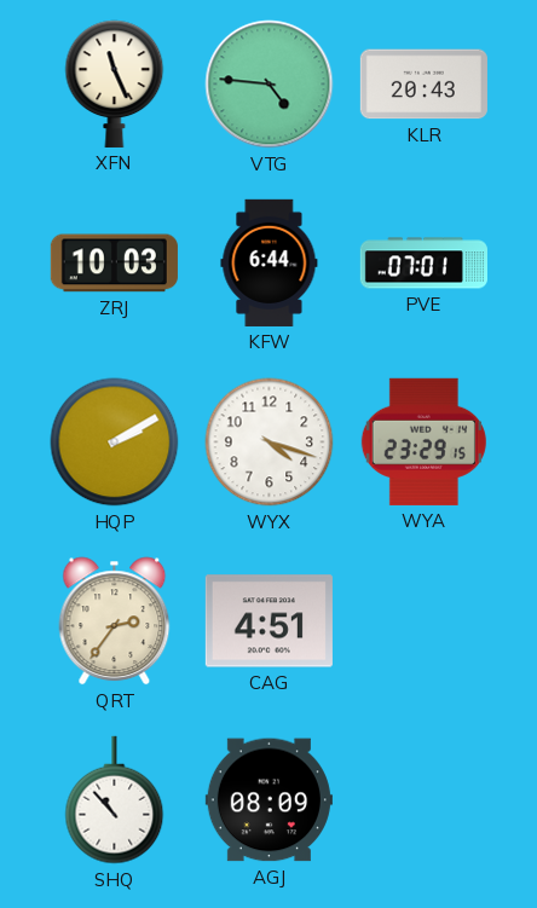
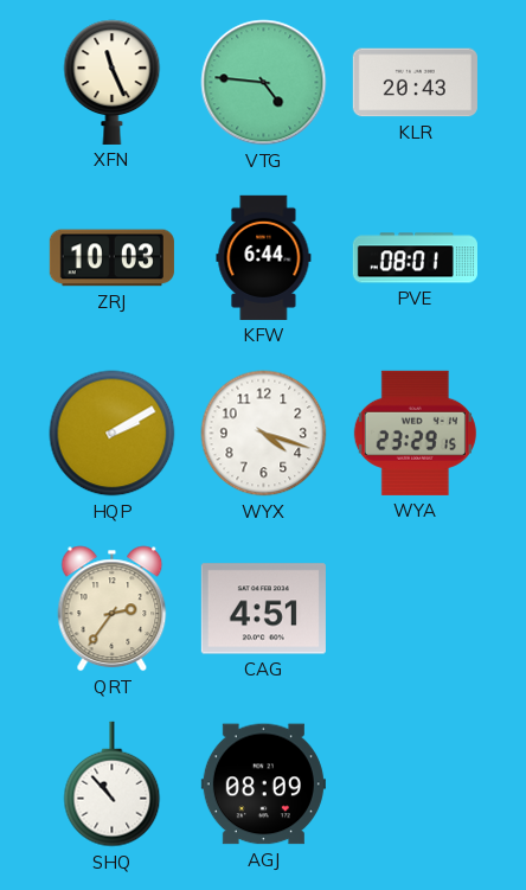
PVE: 07:01 -> 08:01
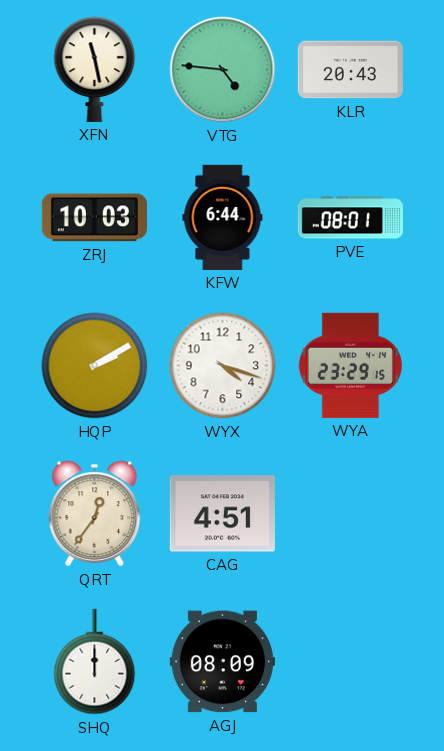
XFN: 11:26 -> 11:28
QRT: 2:36 -> 12:36
SHQ: 10:53 -> 12:00
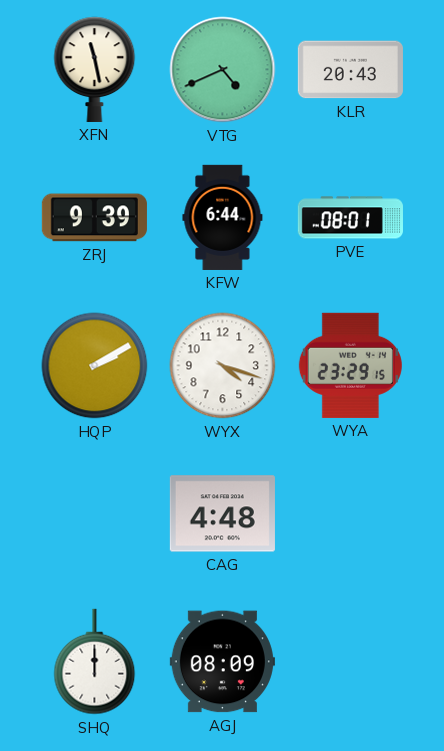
VTG: 4:46 -> 4:41
ZRJ: 10:03 -> 9:39
QRT: 12:36 -> none
CAG: 4:51 -> 4:48
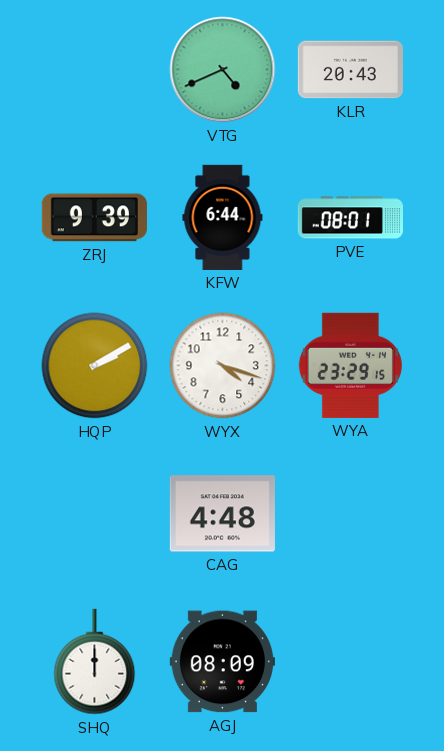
XFN: 11:28 -> none
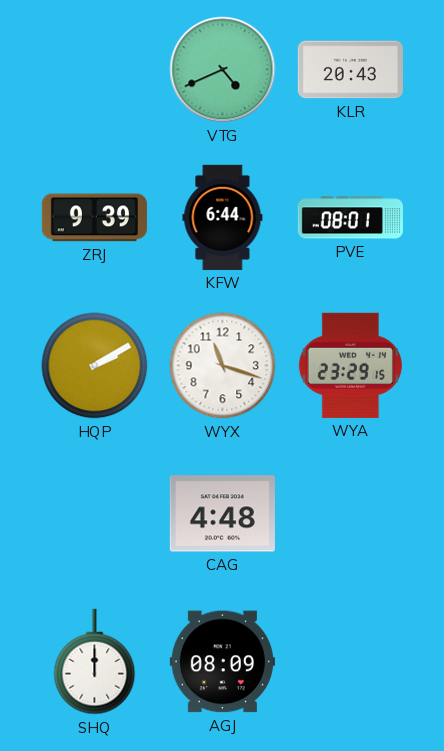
WYX: 4:18 -> 11:18
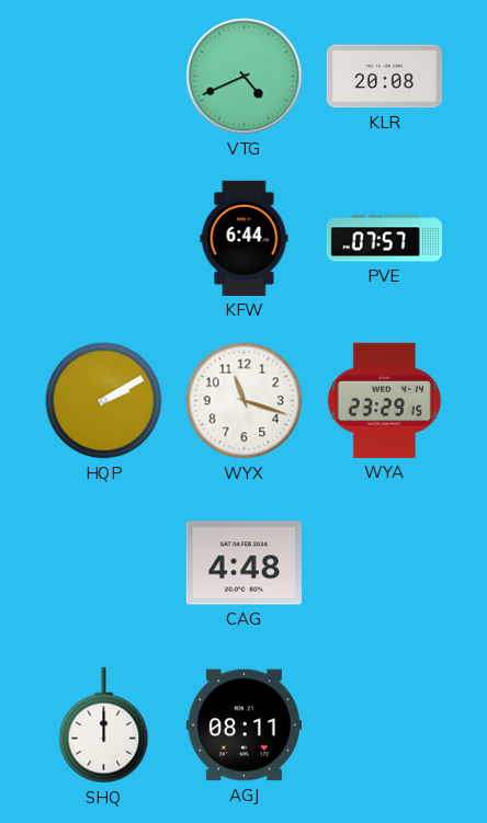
KLR: 20:43 -> 20:08
ZRJ: 9:39 -> none
PVE: 08:01 -> 07:57
AGJ: 08:09 -> 08:11
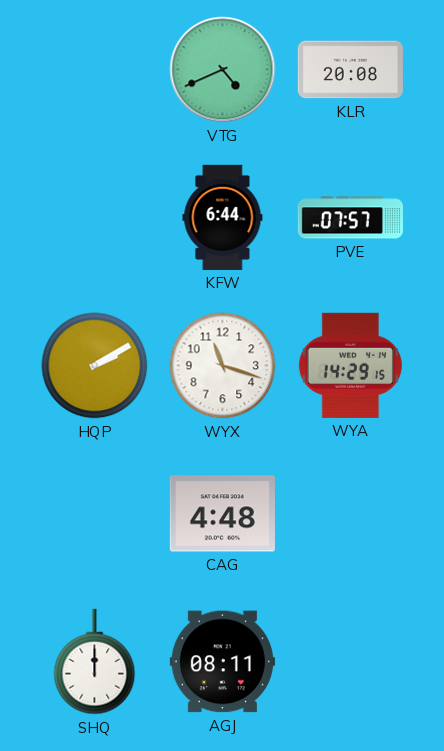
WYA: 23:29 -> 14:29
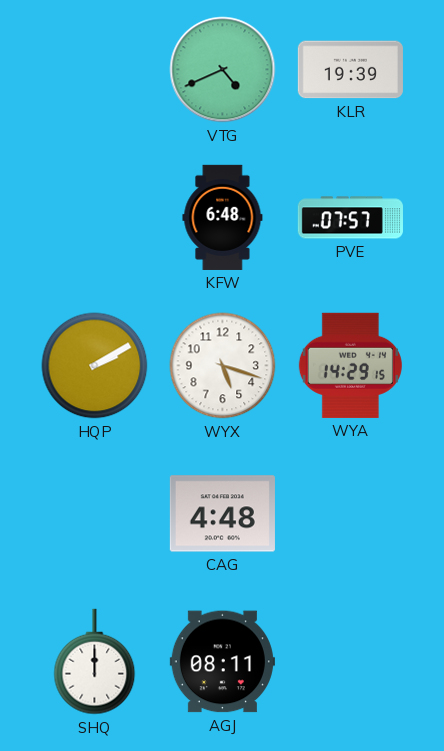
KLR: 20:08 -> 19:39
KFW: 6:44 -> 6:48
WYX: 11:18 -> 5:18
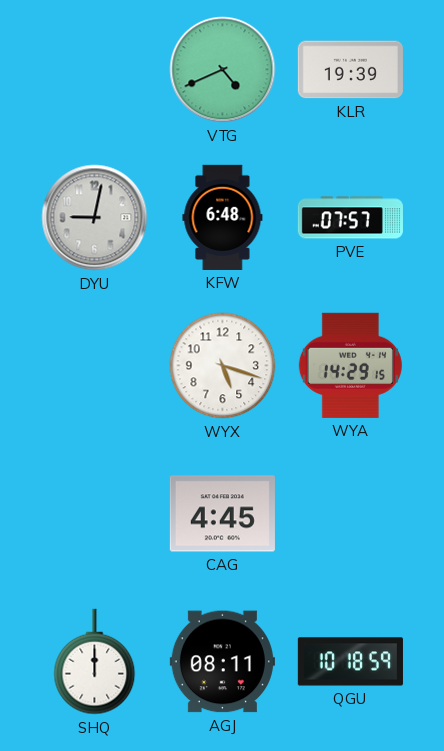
DYU: none -> 9:02
HQP: 2:10 -> none
CAG: 4:48 -> 4:45
QGU: none -> 10:18
